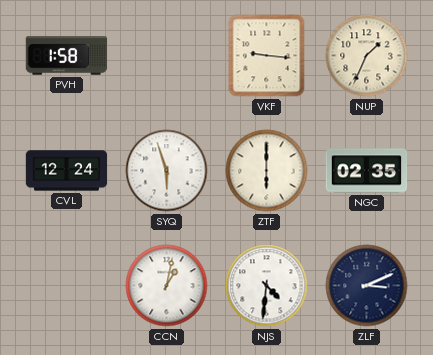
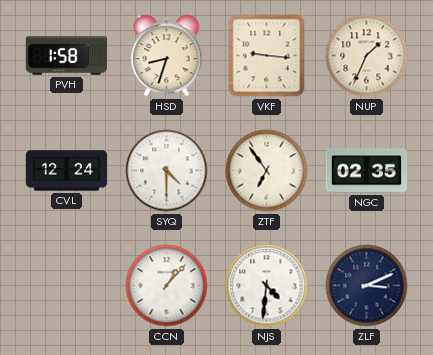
HSD: none -> 8:33
SYQ: 5:57 -> 4:30
ZTF: 6:00 -> 6:54
CCN: 1:02 -> 1:07
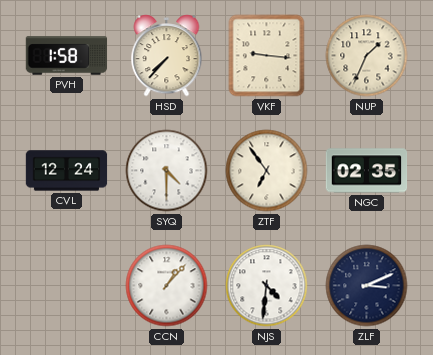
HSD: 8:33 -> 7:37
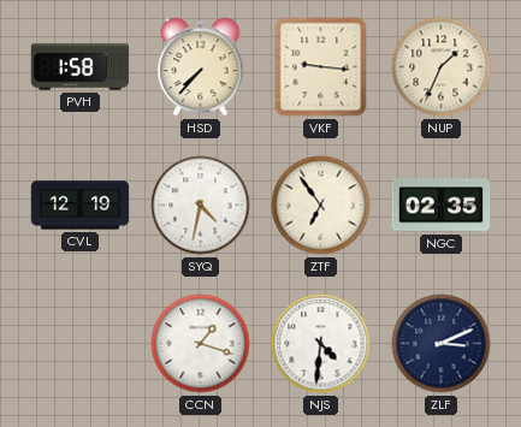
CVL: 12:24 -> 12:19
SYQ: 4:30 -> 4:32
CCN: 1:07 -> 1:18
